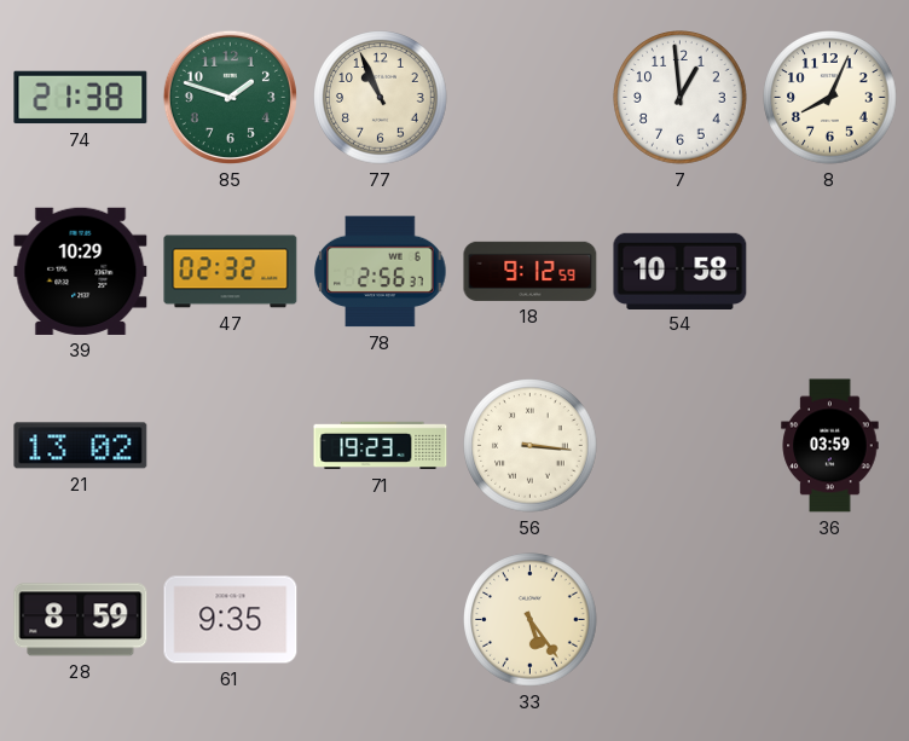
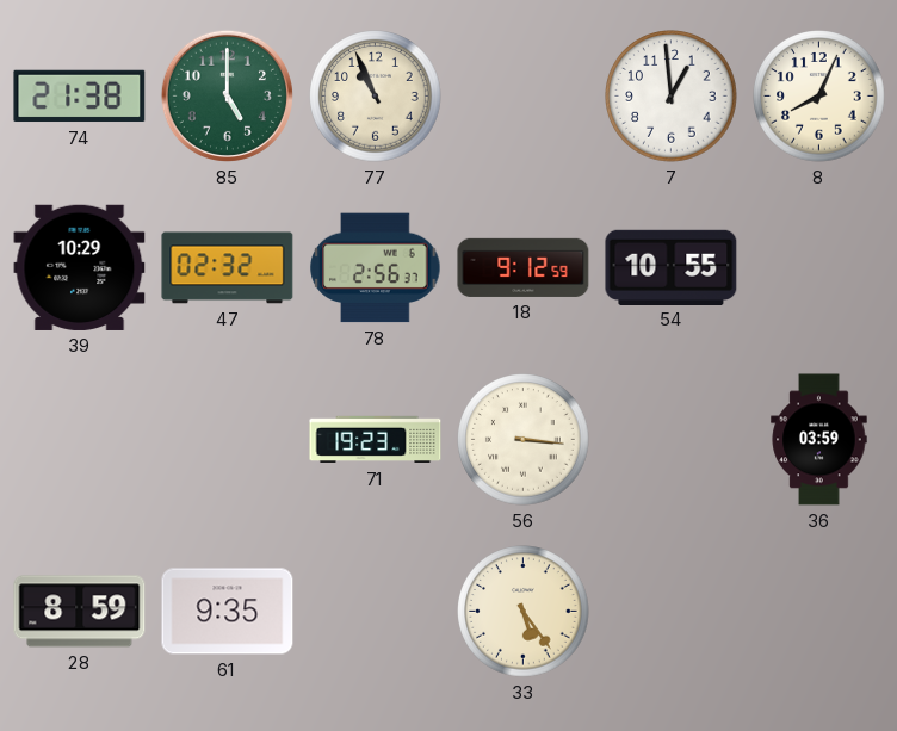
85: 1:48 -> 5:00
54: 10:58 -> 10:55
21: 13:02 -> none
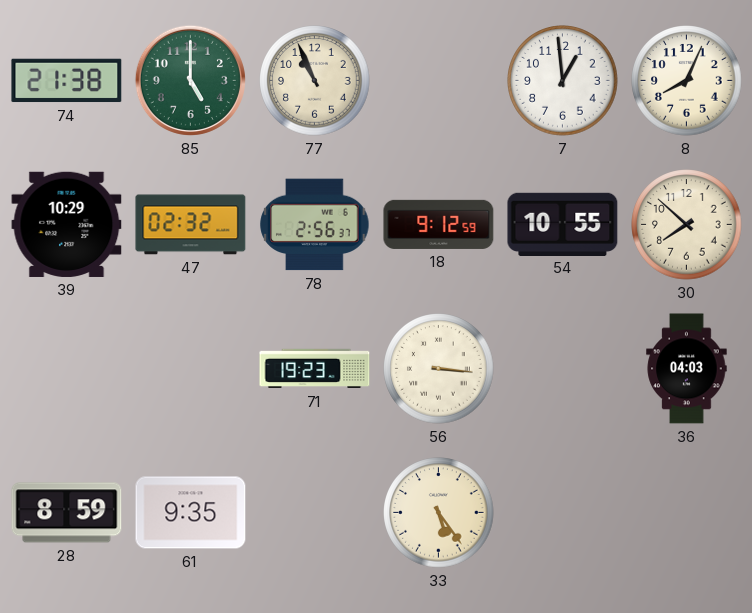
30: none -> 7:52
36: 03:59 -> 04:03
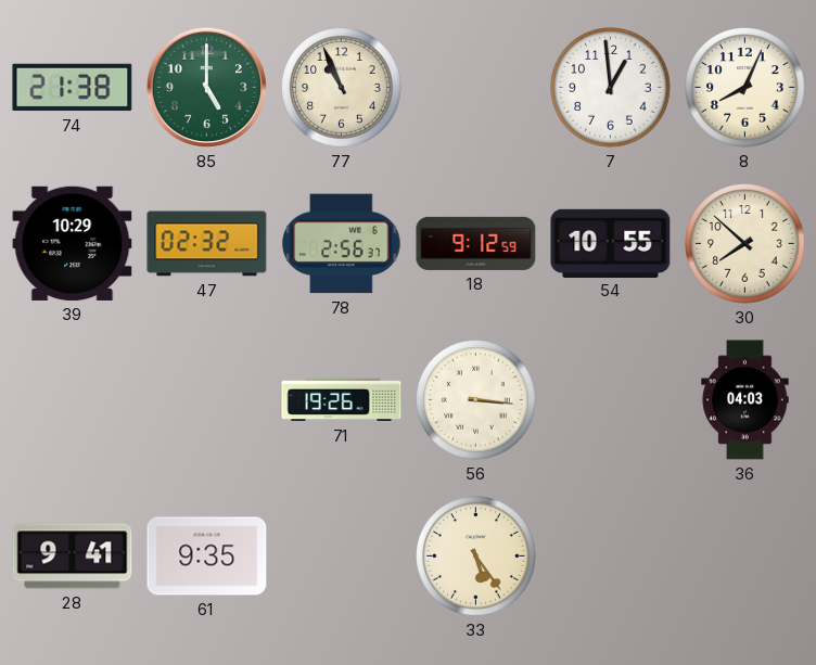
71: 19:23 -> 19:26
28: 8:59 -> 9:41
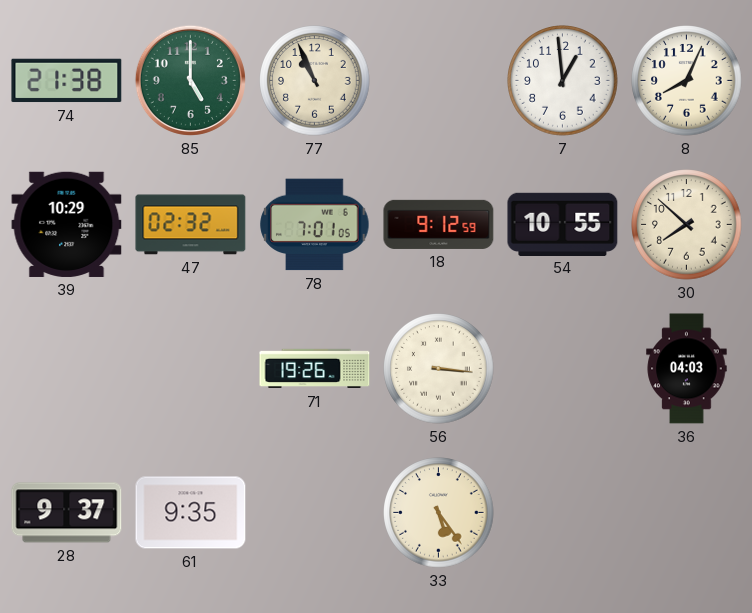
78: 2:56 -> 7:01
28: 9:41 -> 9:37
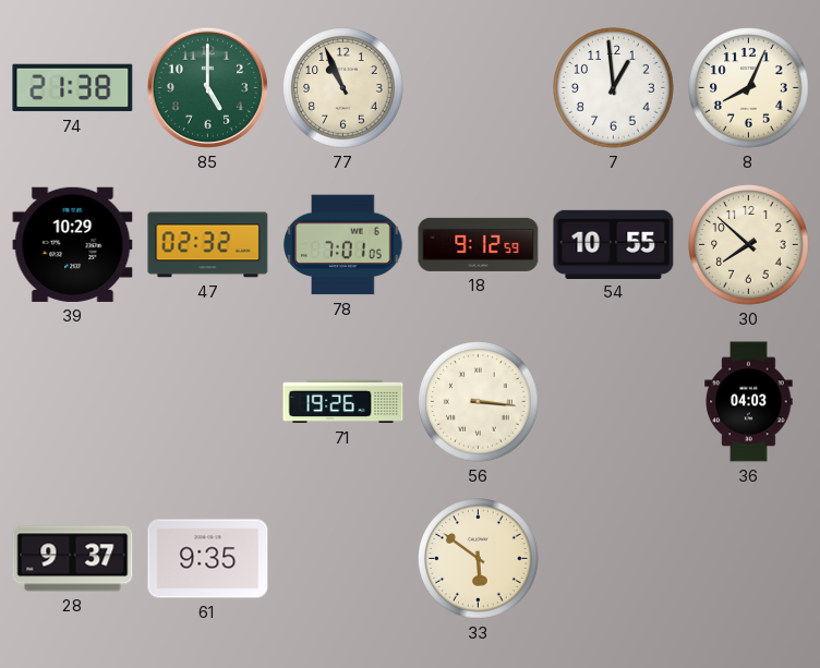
33: 5:24 -> 5:51
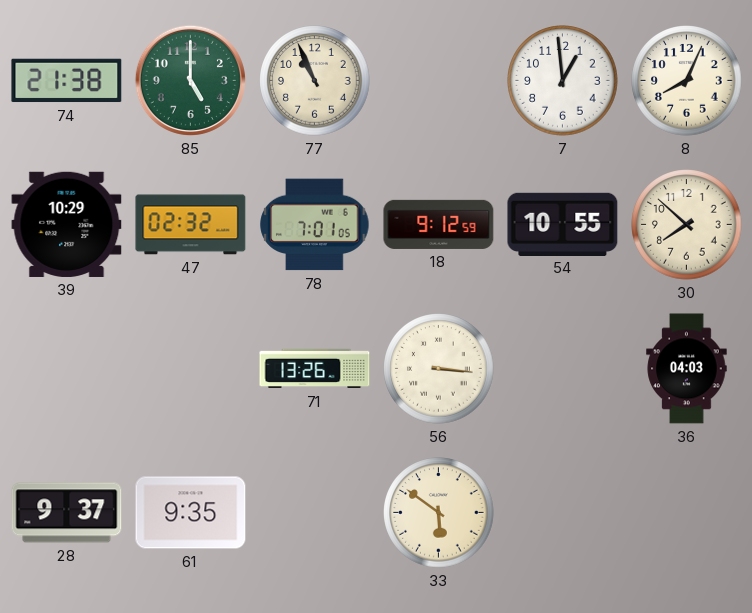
71: 19:26 -> 13:26
